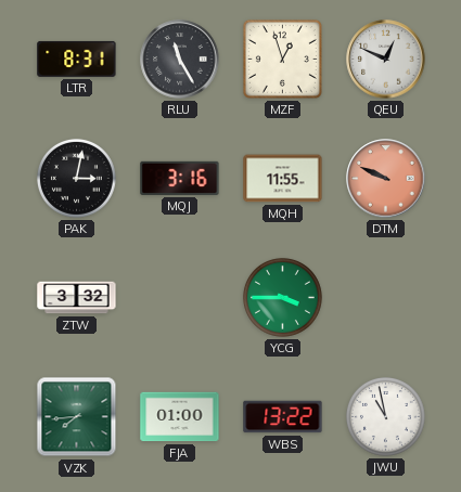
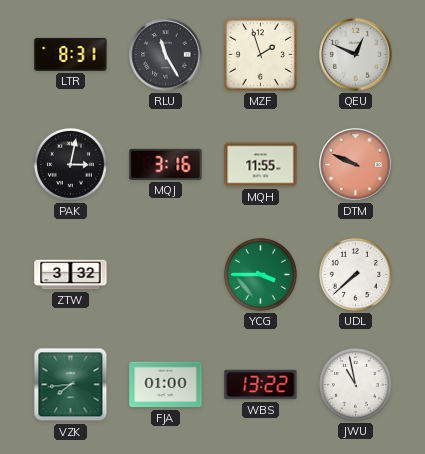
MZF: 12:57 -> 1:57
UDL: none -> 7:38
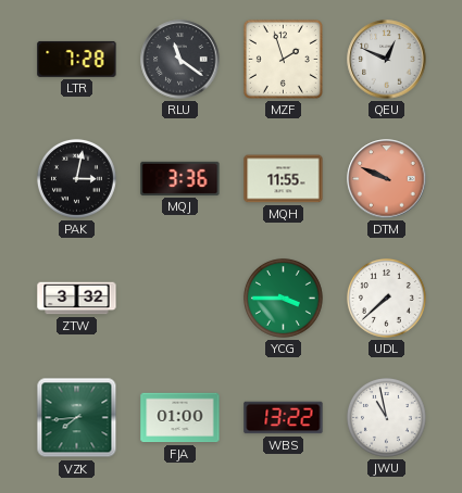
LTR: 8:31 -> 7:28
RLU: 11:25 -> 11:21
MQJ: 3:16 -> 3:36
